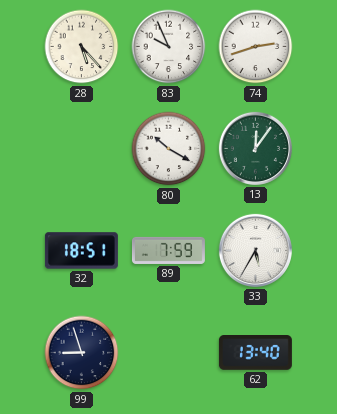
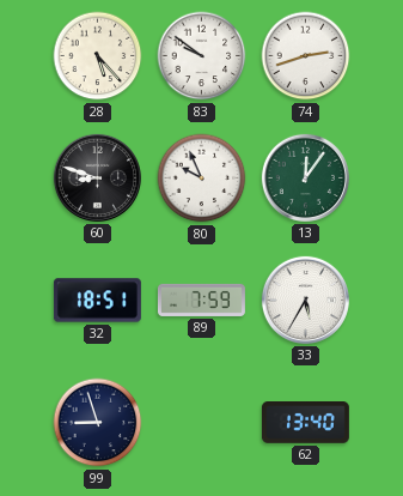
83: 9:56 -> 9:51
60: none -> 8:48
80: 10:20 -> 9:56
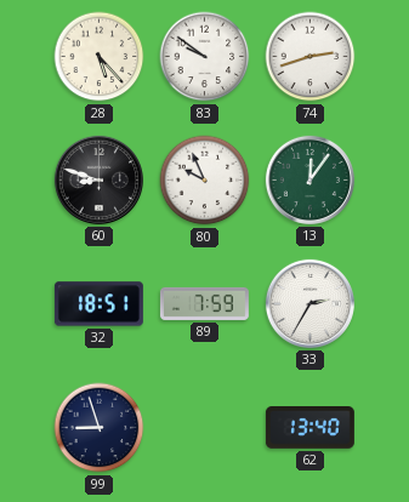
33: 5:35 -> 2:35
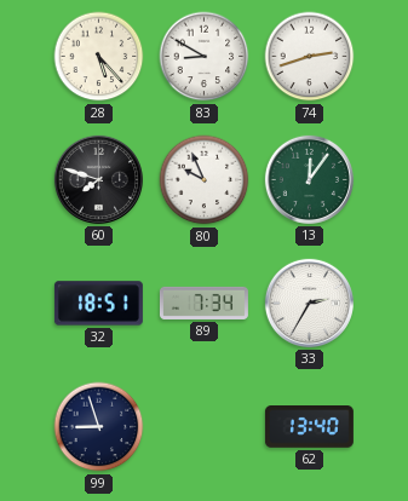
83: 9:51 -> 8:50
60: 8:48 -> 7:48
89: 7:59 -> 7:34
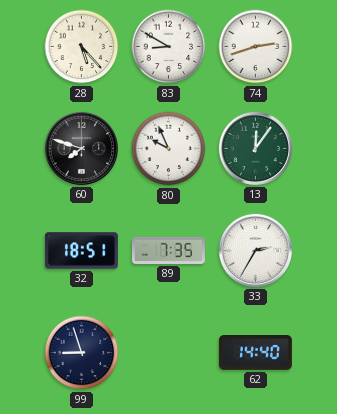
89: 7:34 -> 7:35
62: 13:40 -> 14:40
